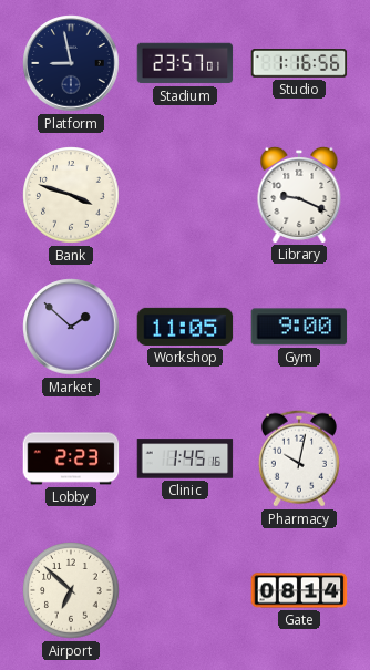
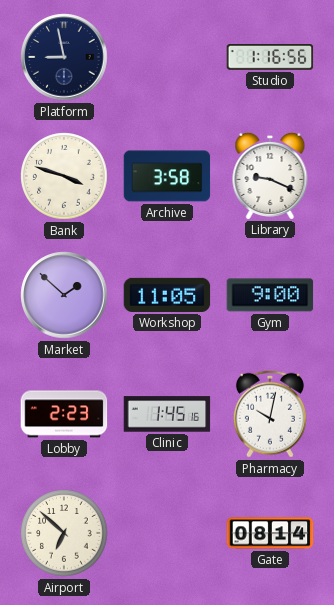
Stadium: 23:57 -> none
Archive: none -> 3:58
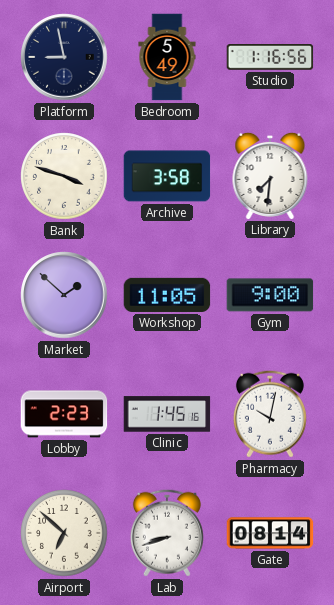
Bedroom: none -> 5:49
Library: 9:19 -> 7:31
Lab: none -> 8:42
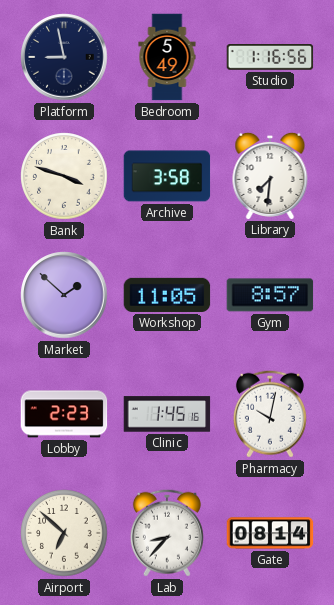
Gym: 9:00 -> 8:57
Lab: 8:42 -> 8:37
